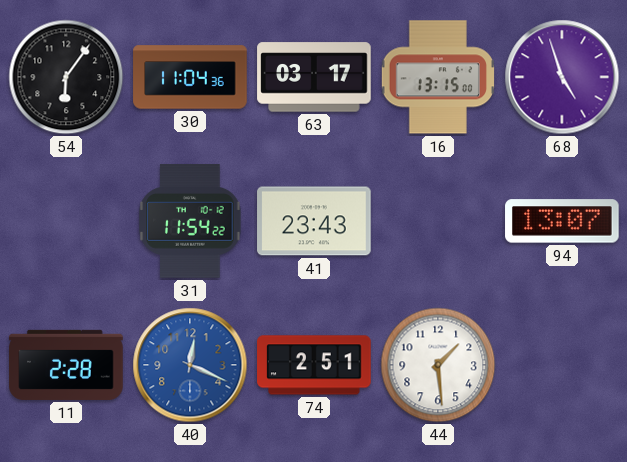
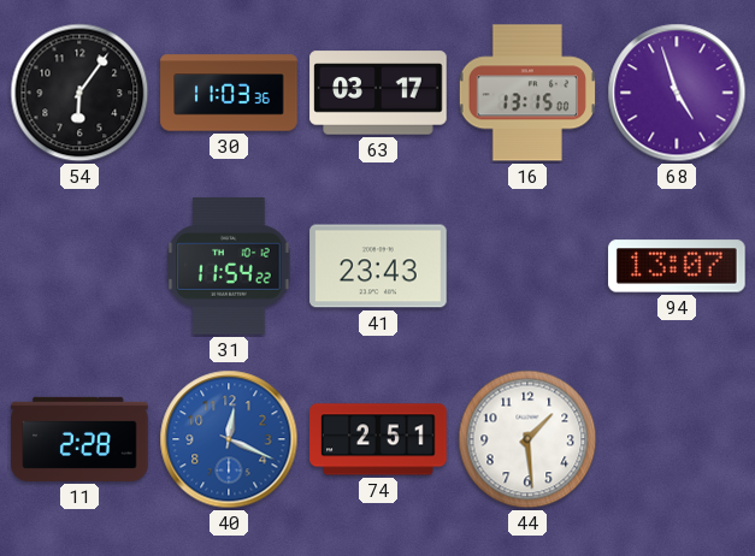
30: 11:04 -> 11:03
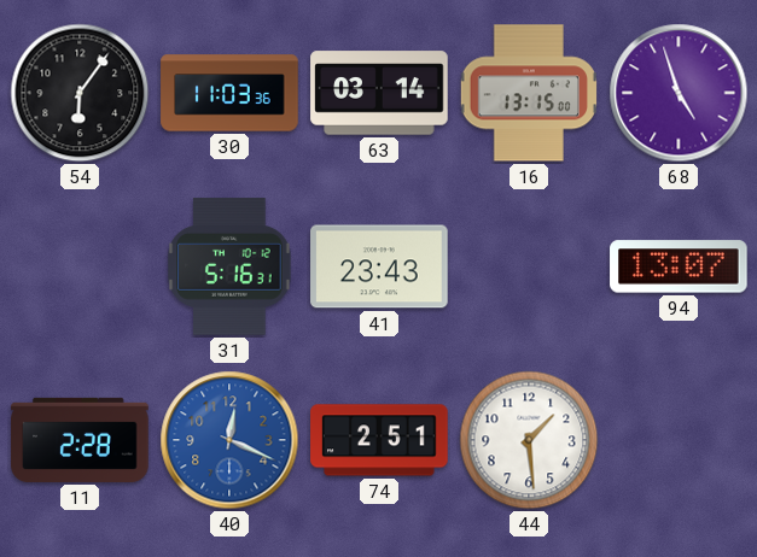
63: 03:17 -> 03:14
31: 11:54 -> 5:16
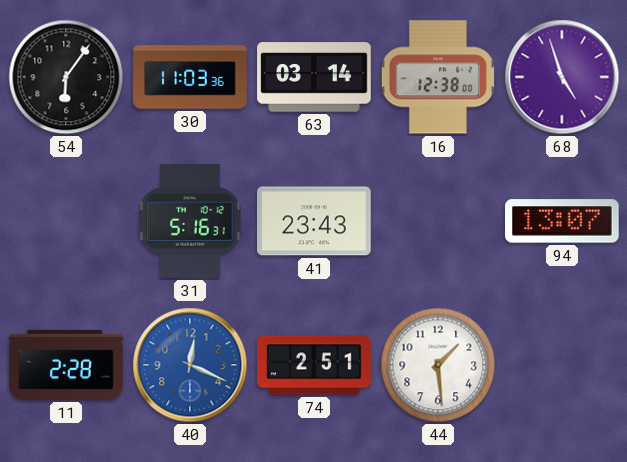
16: 13:15 -> 12:38
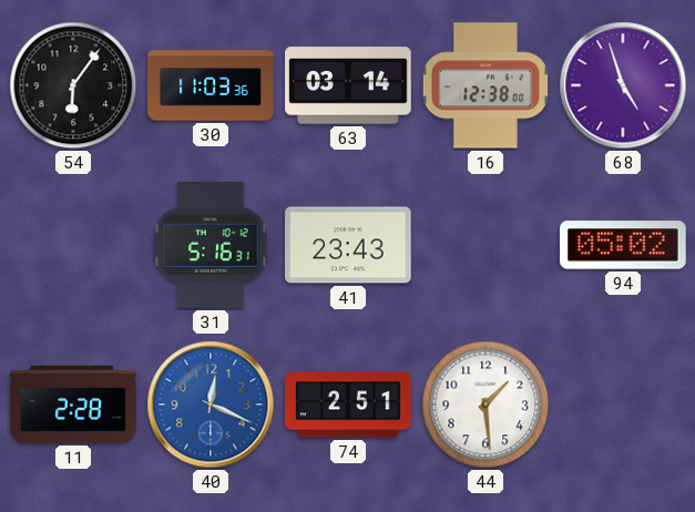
94: 13:07 -> 05:02
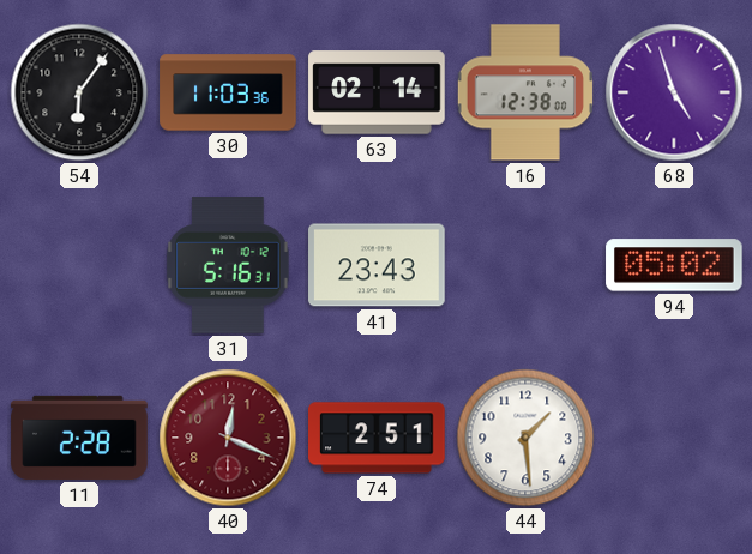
63: 03:14 -> 02:14
40 dial: blue -> burgundy
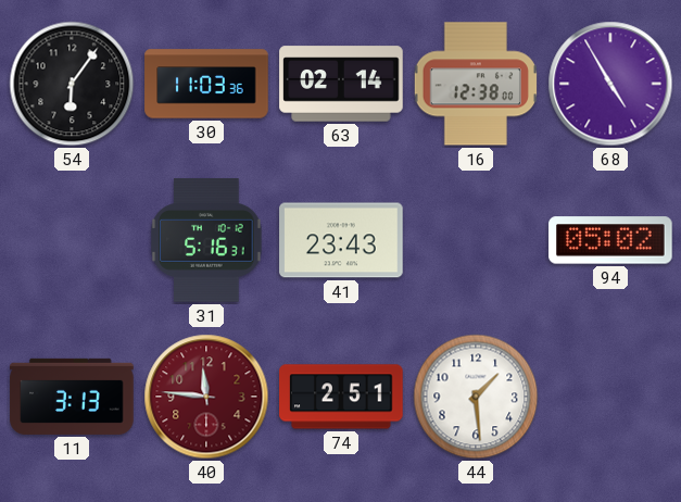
68: 4:57 -> 4:55
11: 2:28 -> 3:13
40: 12:19 -> 11:46
